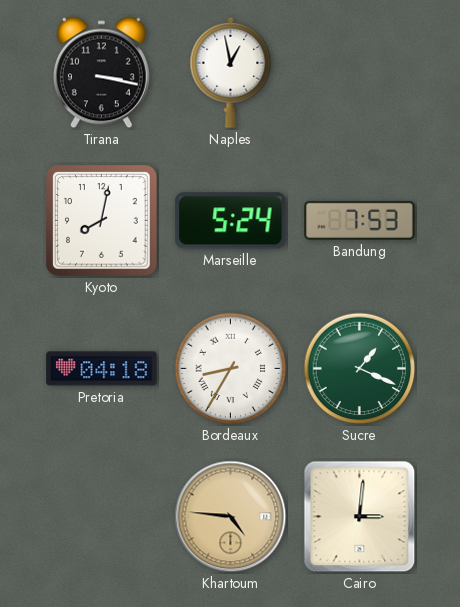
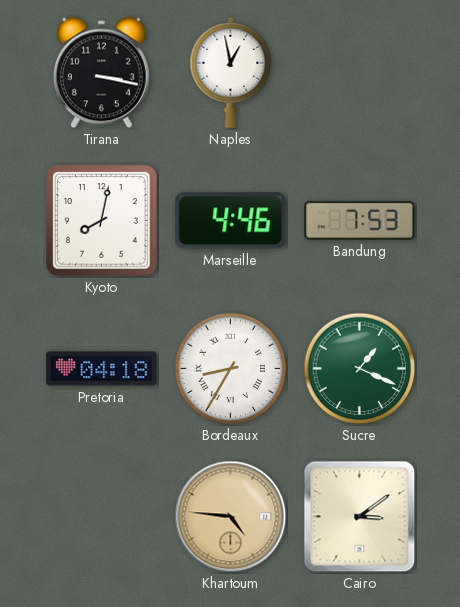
Marseille: 5:24 -> 4:46
Cairo: 3:01 -> 3:09
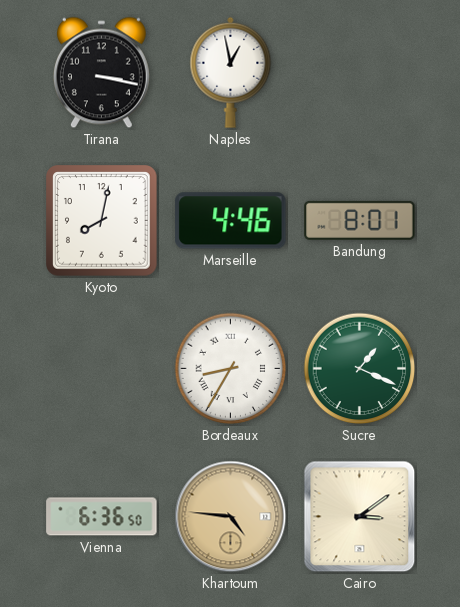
Bandung: 7:53 -> 8:01
Pretoria: 04:18 -> none
Vienna: none -> 6:36
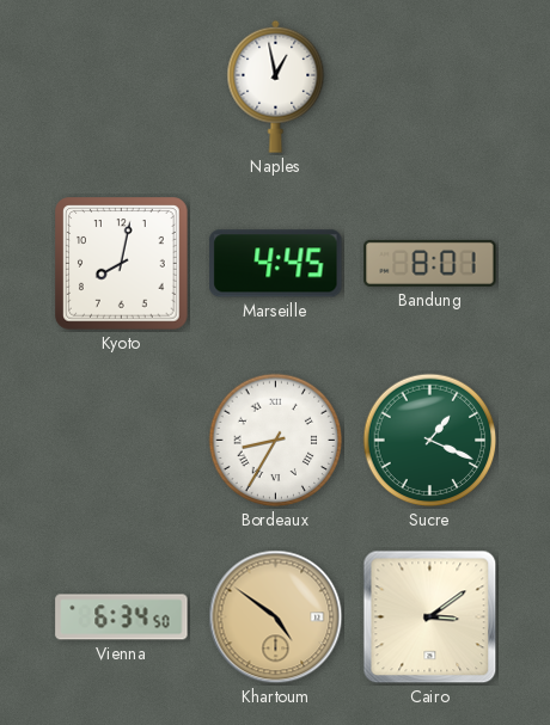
Tirana: 3:17 -> none
Marseille: 4:46 -> 4:45
Vienna: 6:36 -> 6:34
Khartoum: 4:46 -> 4:51
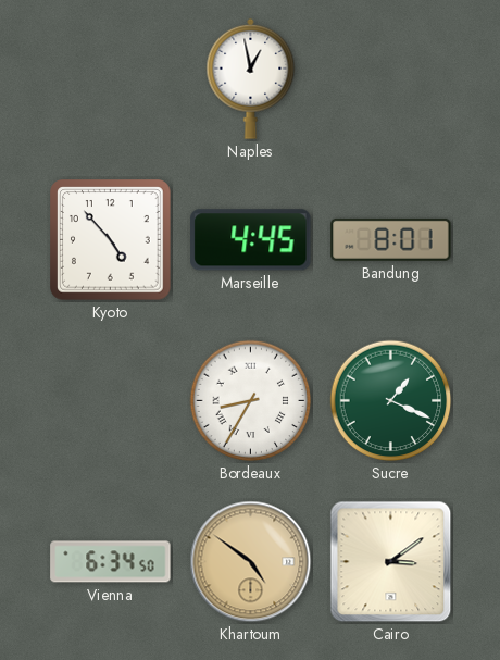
Kyoto: 8:02 -> 4:53
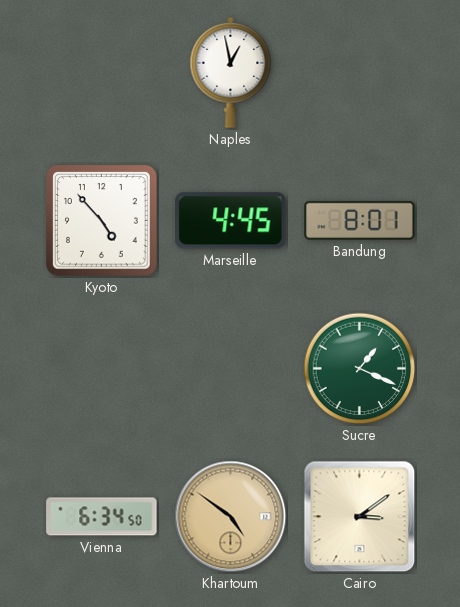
Bordeaux: 8:35 -> none
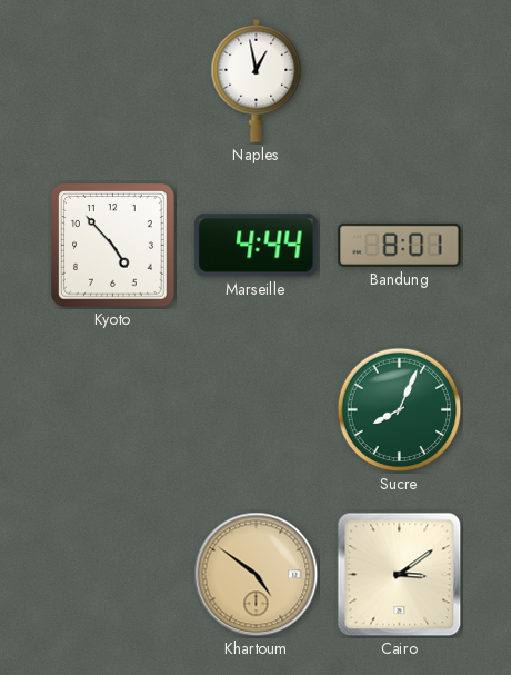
Marseille: 4:45 -> 4:44
Sucre: 1:19 -> 8:04
Vienna: 6:34 -> none
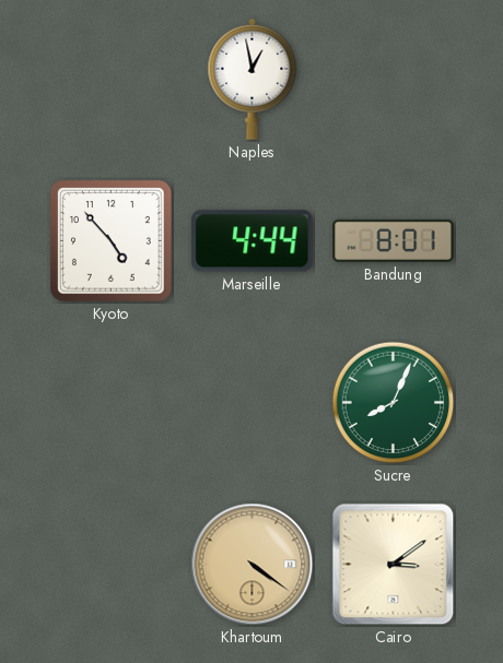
Khartoum: 4:51 -> 4:21
